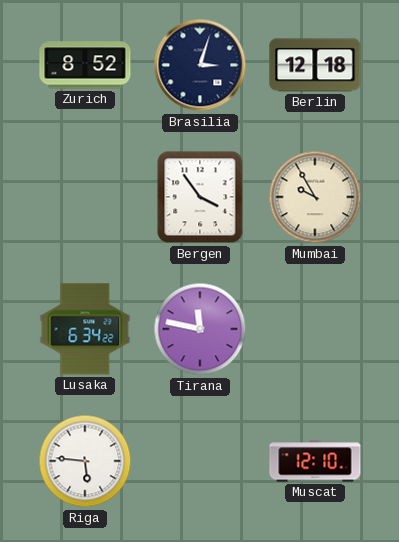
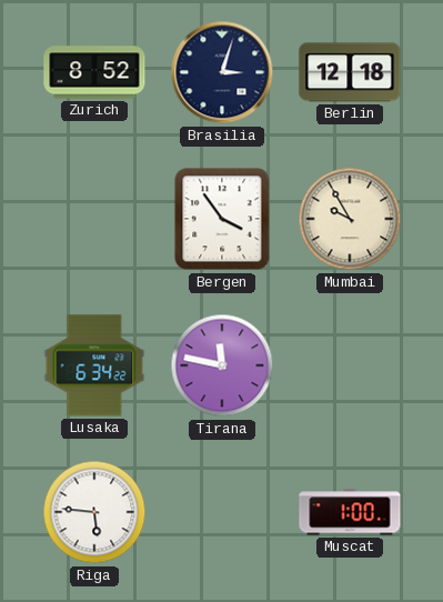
Muscat: 12:10 -> 1:00
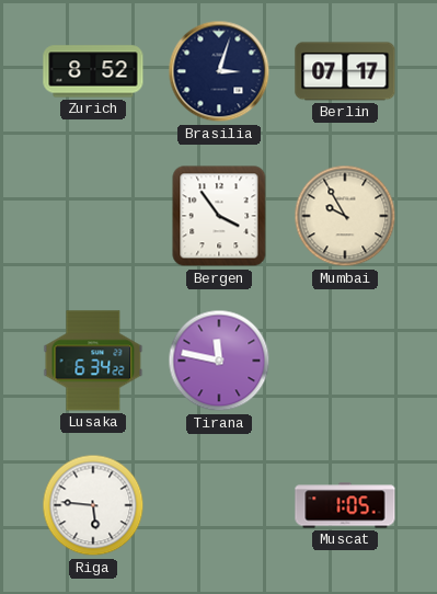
Berlin: 12:18 -> 07:17
Muscat: 1:00 -> 1:05
